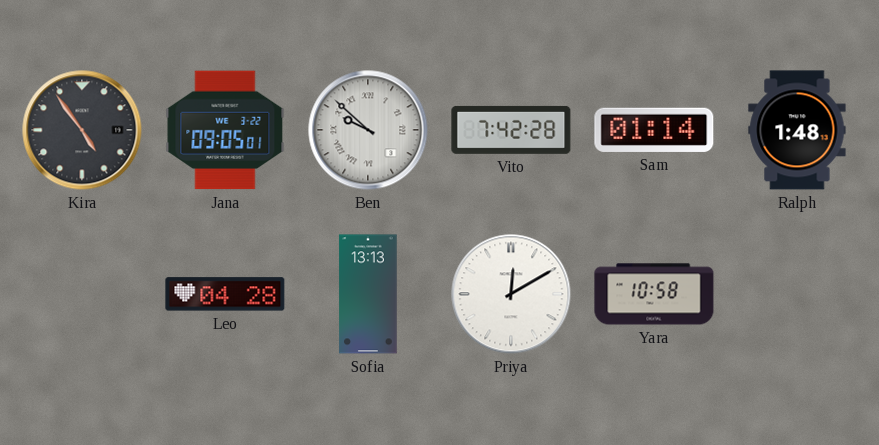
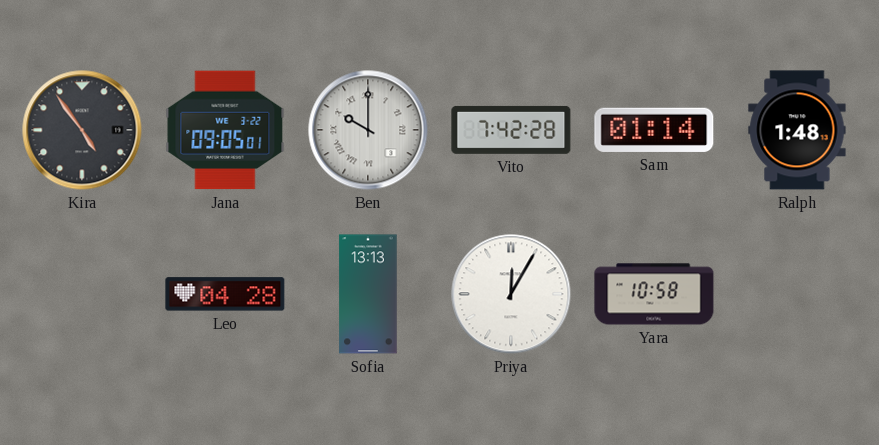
Ben: 9:52 -> 10:00
Priya: 12:10 -> 12:05
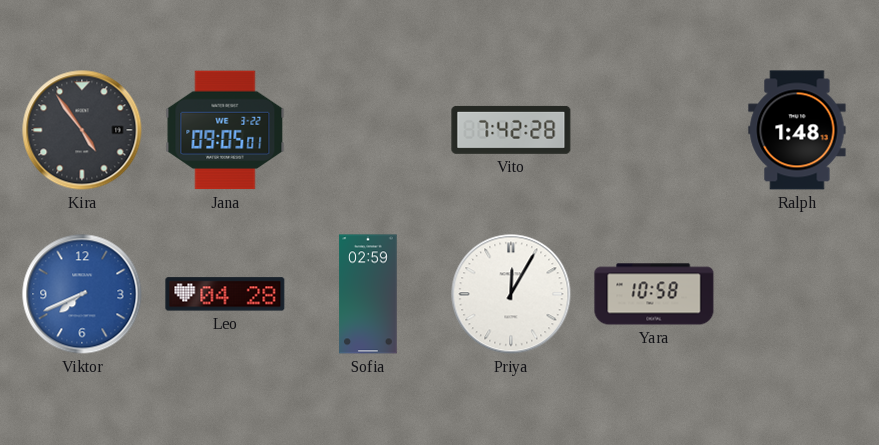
Ben: 10:00 -> none
Sam: 01:14 -> none
Viktor: none -> 7:41
Sofia: 13:13 -> 02:59
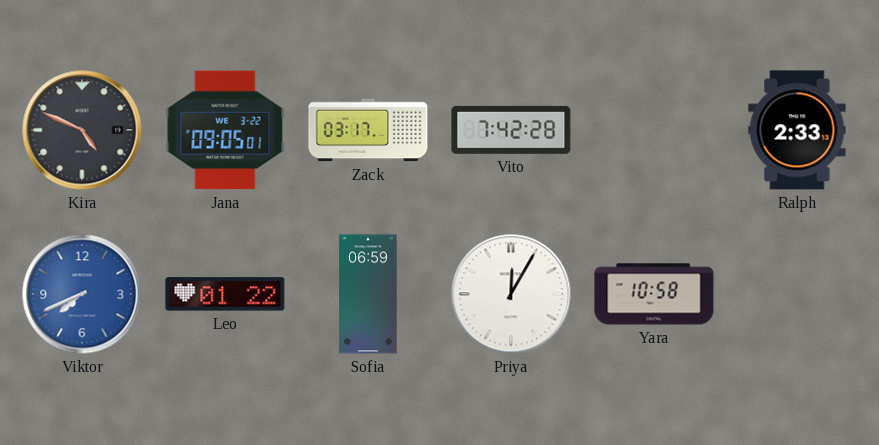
Kira: 4:54 -> 4:49
Zack: none -> 03:17
Ralph: 1:48 -> 2:33
Leo: 04:28 -> 01:22
Sofia: 02:59 -> 06:59
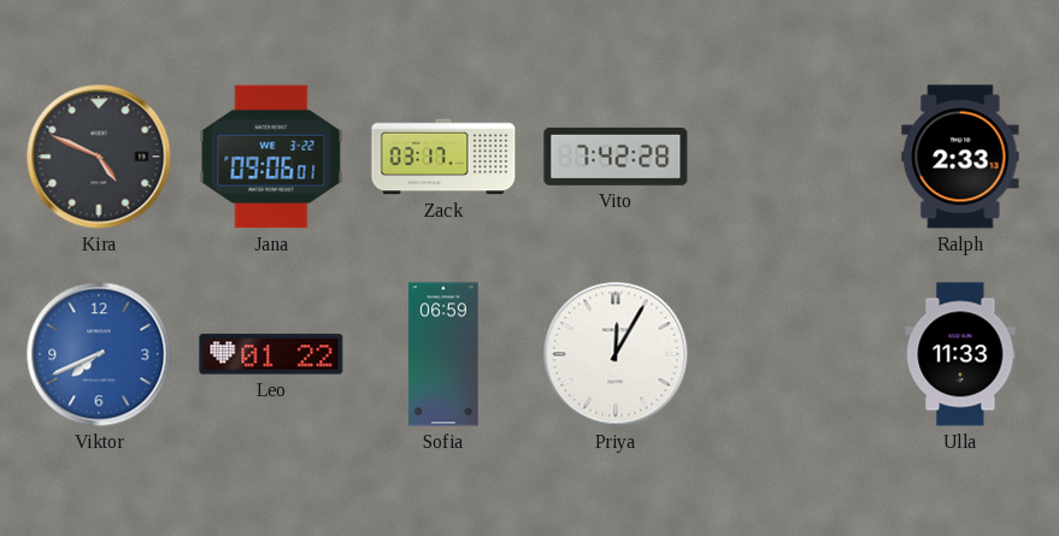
Jana: 09:05 -> 09:06
Yara: 10:58 -> none
Ulla: none -> 11:33
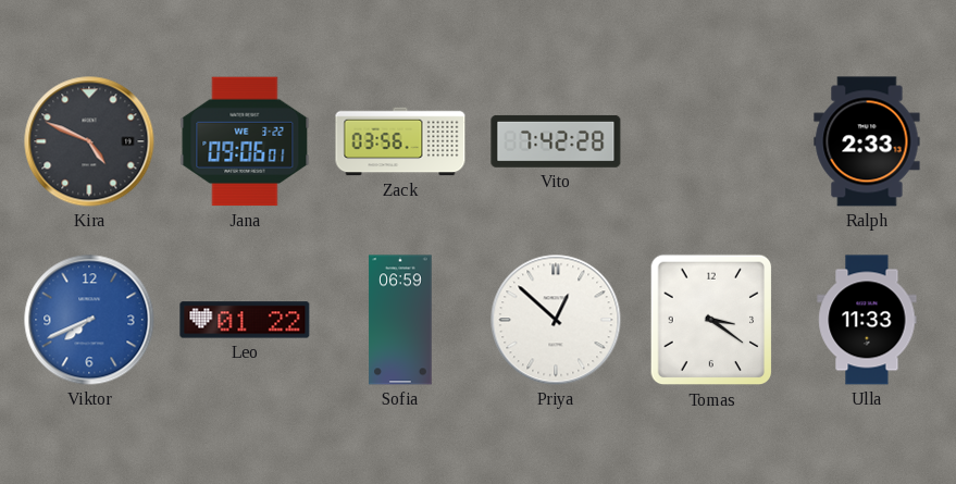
Zack: 03:17 -> 03:56
Priya: 12:05 -> 12:52
Tomas: none -> 3:21
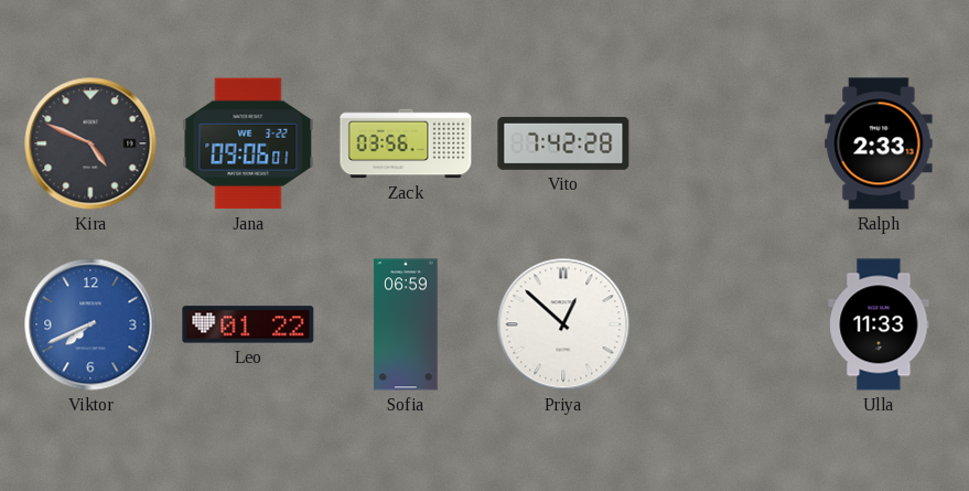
Tomas: 3:21 -> none
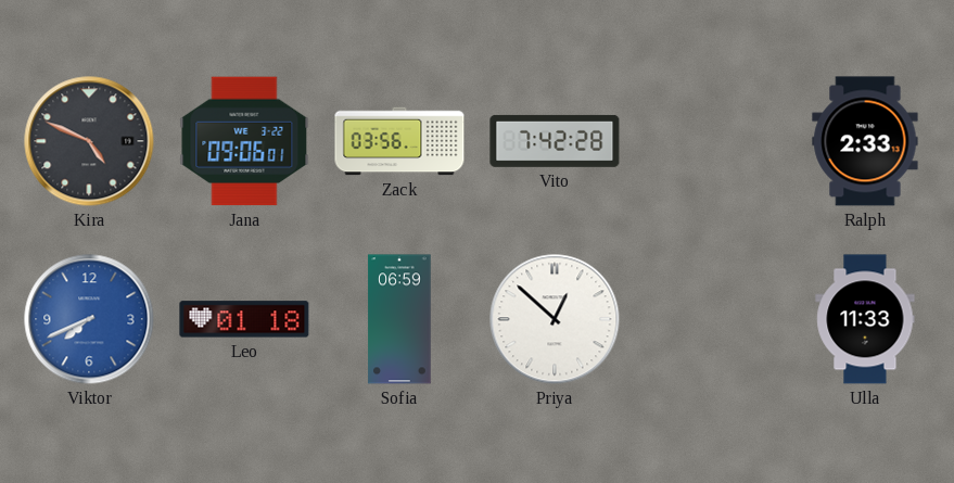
Leo: 01:22 -> 01:18
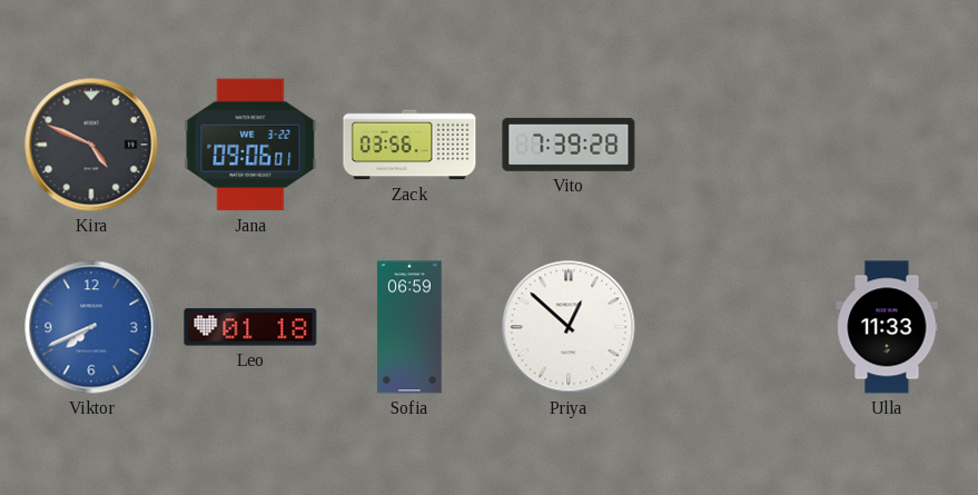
Vito: 7:42 -> 7:39
Ralph: 2:33 -> none
